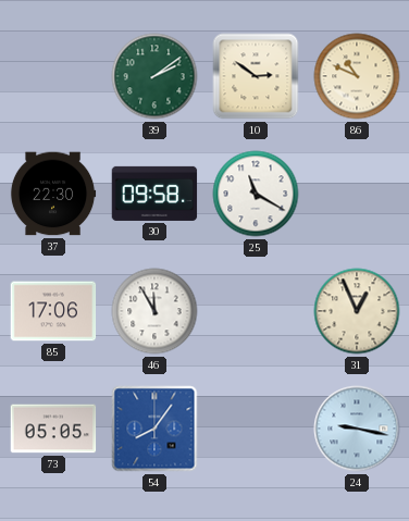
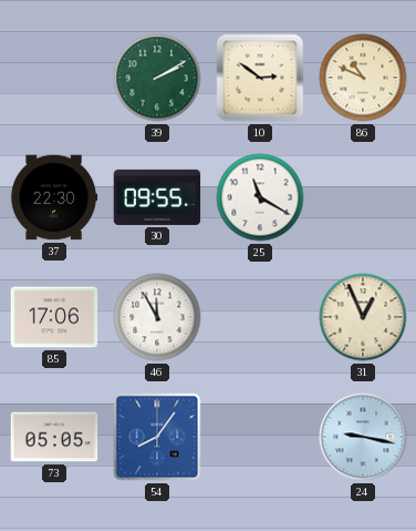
39: 2:09 -> 2:10
30: 09:58 -> 09:55
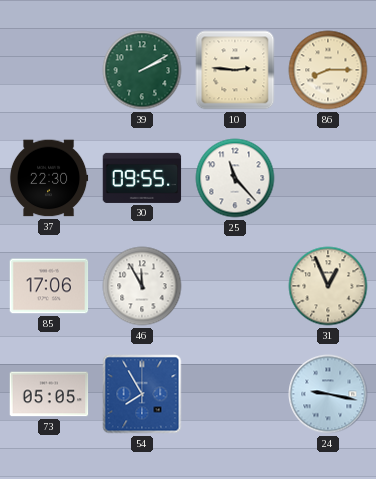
10: 2:51 -> 2:46
86: 10:49 -> 8:15
25: 11:20 -> 11:23
54: 8:06 -> 7:55
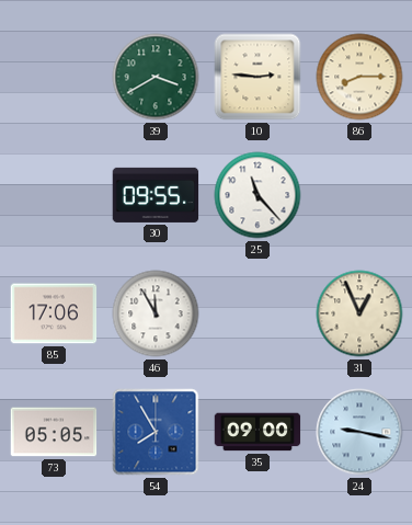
39: 2:10 -> 3:40
37: 22:30 -> none
35: none -> 09:00
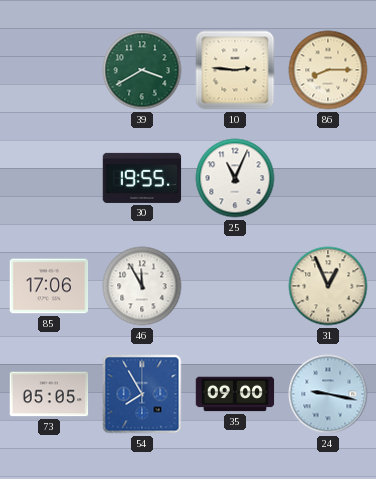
30: 09:55 -> 19:55
25: 11:23 -> 11:04
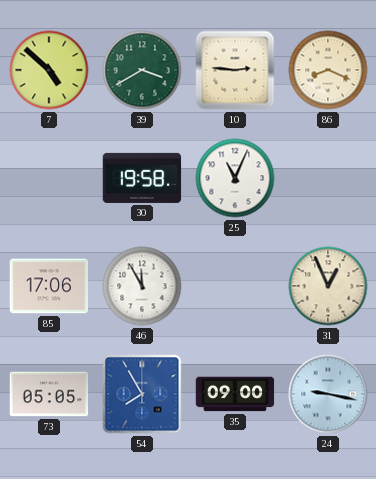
7: none -> 4:52
86: 8:15 -> 8:19
30: 19:55 -> 19:58
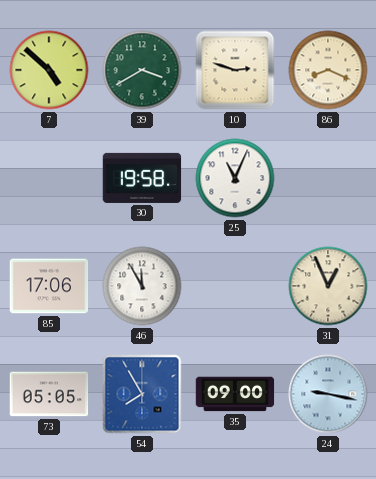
10: 2:46 -> 2:48
